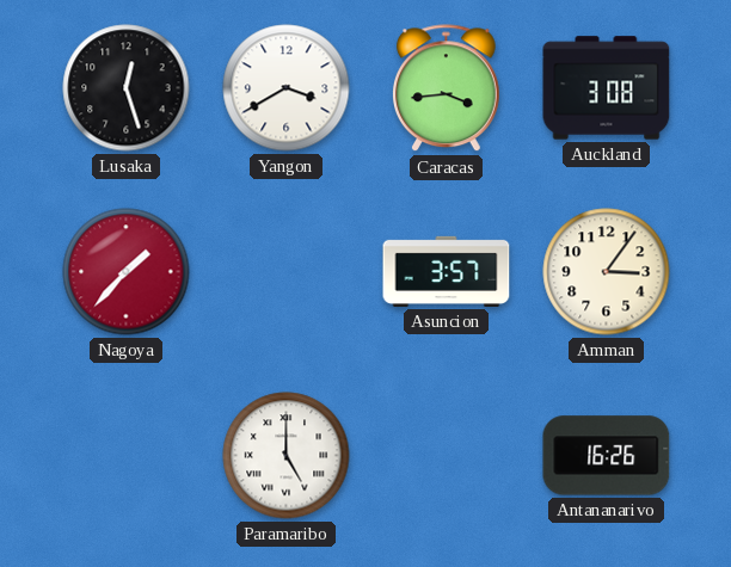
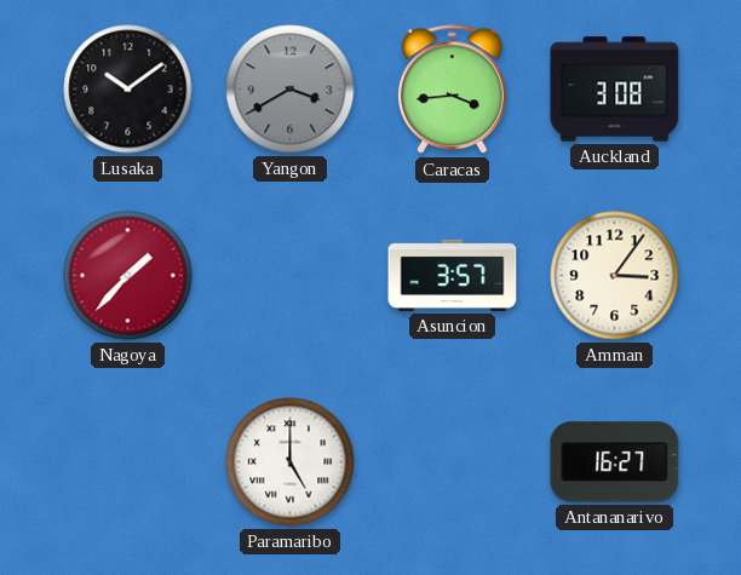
Lusaka: 12:27 -> 10:09
Yangon dial: white -> grey
Antananarivo: 16:26 -> 16:27
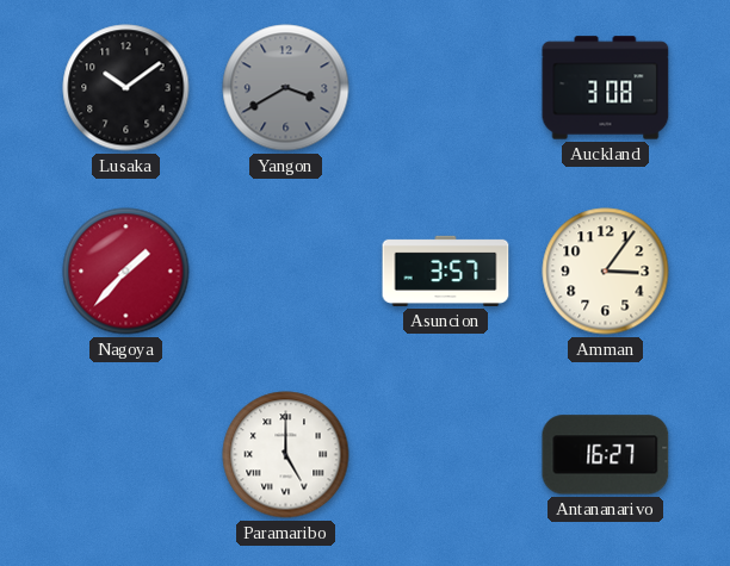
Caracas: 3:44 -> none
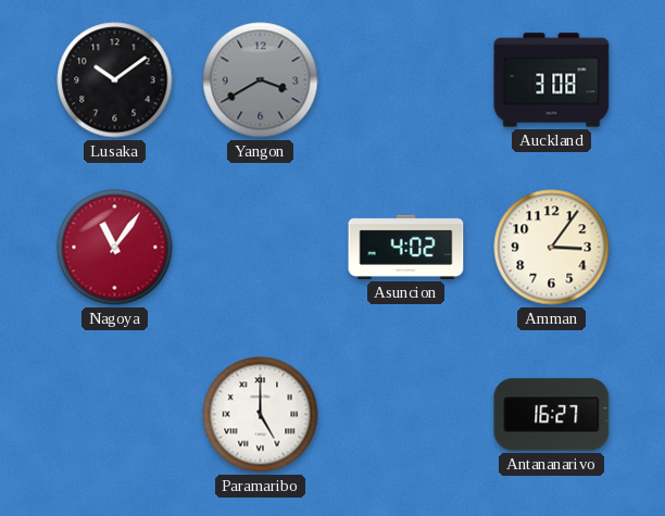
Nagoya: 1:37 -> 11:06
Asuncion: 3:57 -> 4:02
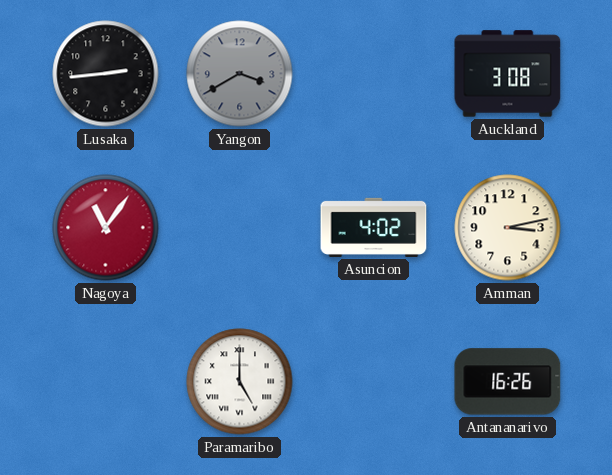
Lusaka: 10:09 -> 2:44
Amman: 3:06 -> 3:13
Antananarivo: 16:27 -> 16:26
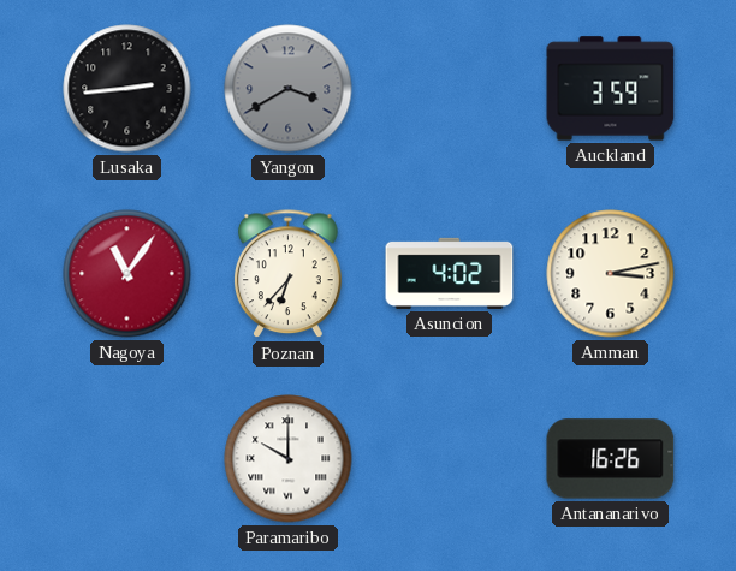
Auckland: 3:08 -> 3:59
Poznan: none -> 6:37
Paramaribo: 5:00 -> 10:00
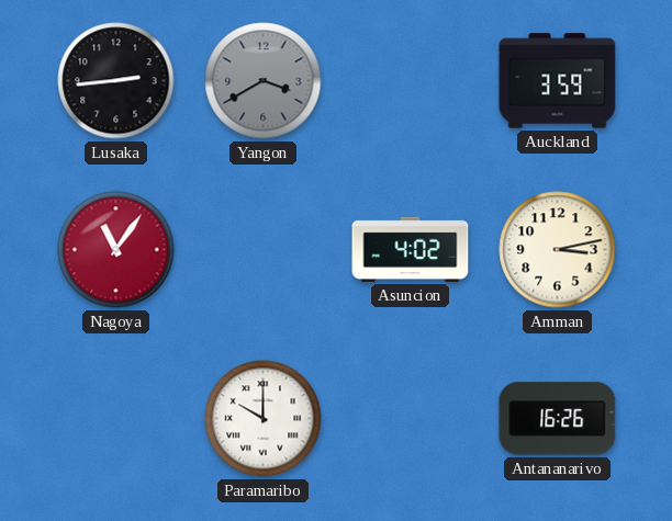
Poznan: 6:37 -> none
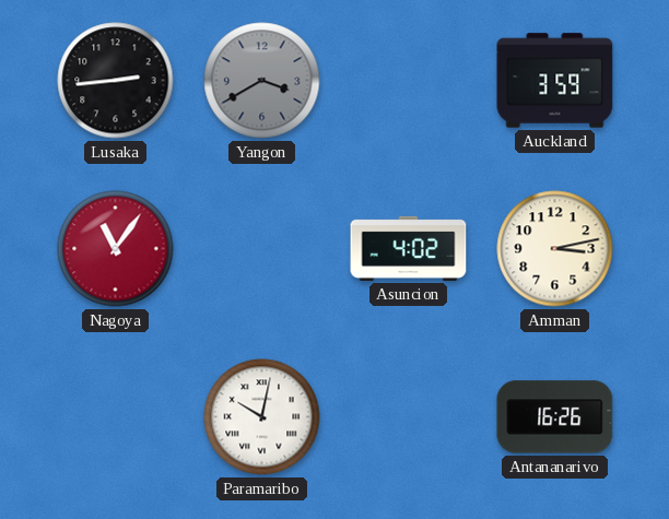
Paramaribo: 10:00 -> 10:02
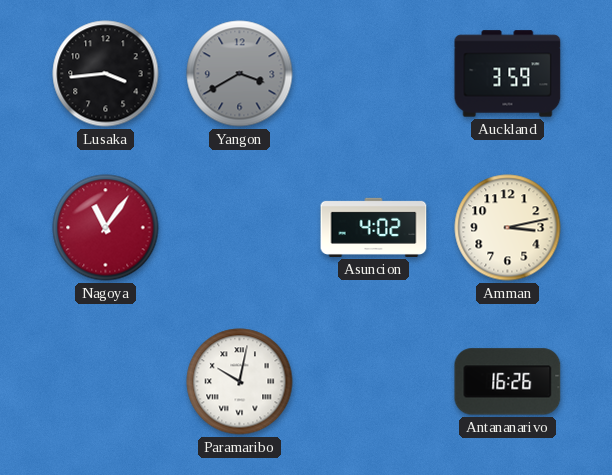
Lusaka: 2:44 -> 3:44
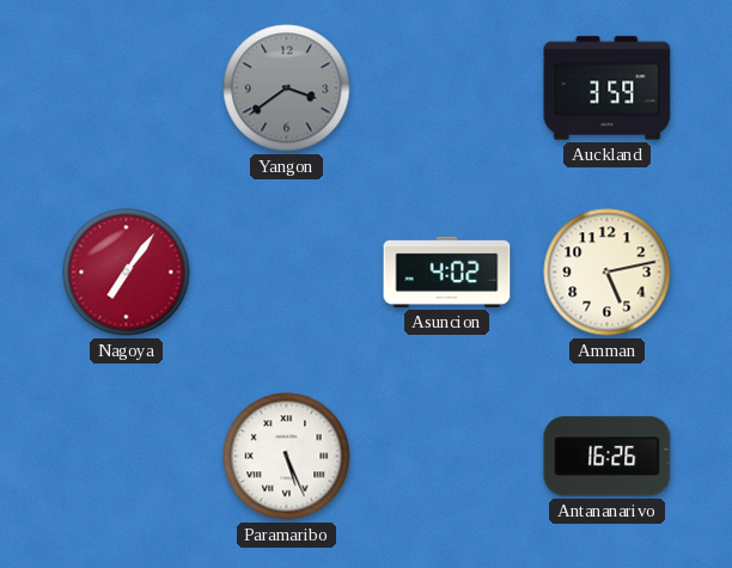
Lusaka: 3:44 -> none
Yangon: 3:40 -> 3:39
Nagoya: 11:06 -> 7:06
Amman: 3:13 -> 5:13
Paramaribo: 10:02 -> 5:26
